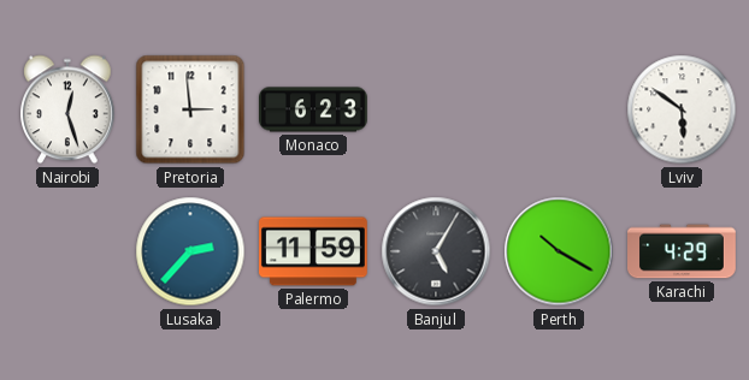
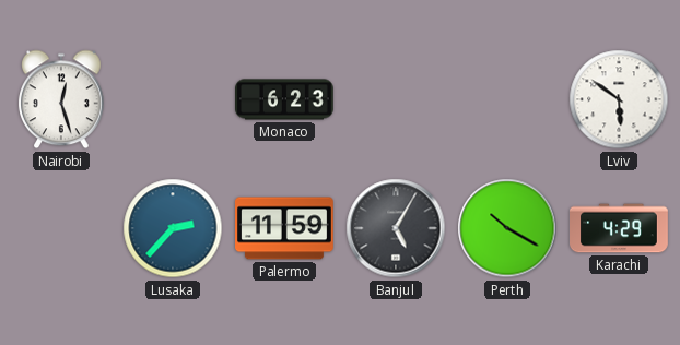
Pretoria: 2:59 -> none
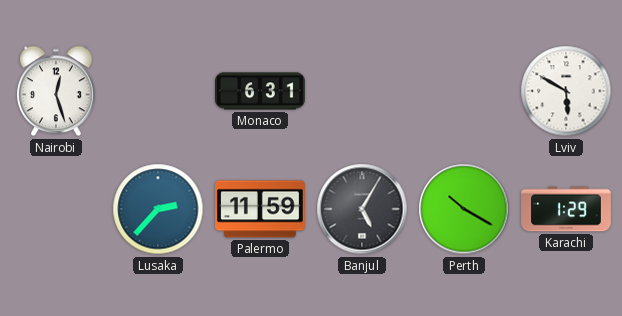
Monaco: 6:23 -> 6:31
Lviv: 5:51 -> 5:50
Karachi: 4:29 -> 1:29
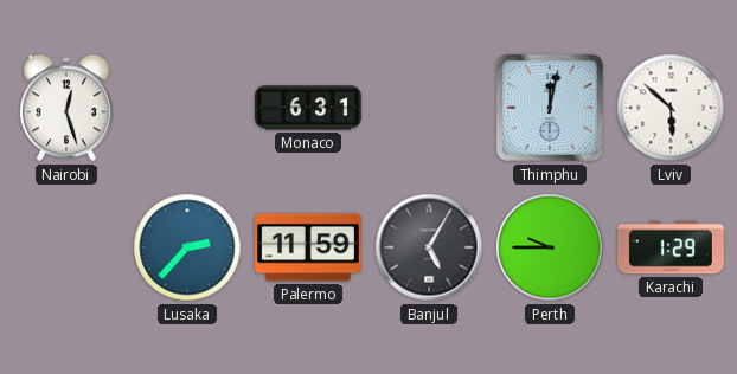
Thimphu: none -> 12:02
Lviv: 5:50 -> 5:52
Perth: 10:20 -> 9:45
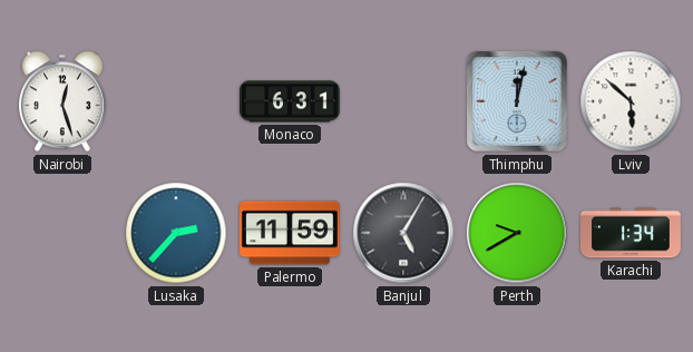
Perth: 9:45 -> 9:40
Karachi: 1:29 -> 1:34
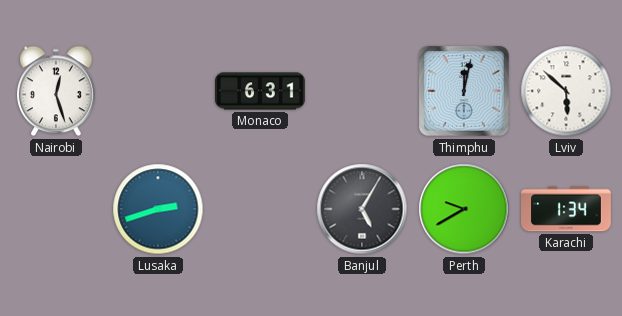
Lusaka: 2:37 -> 2:42
Palermo: 11:59 -> none
